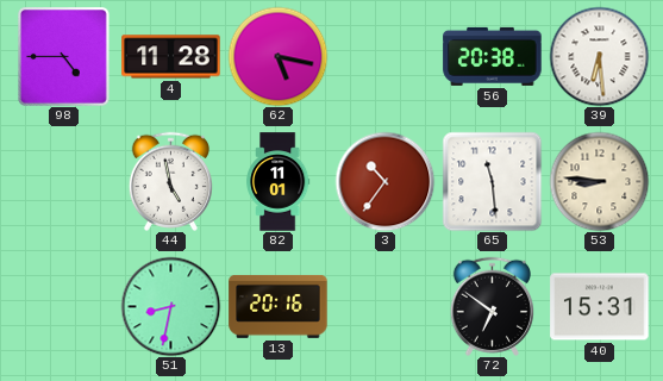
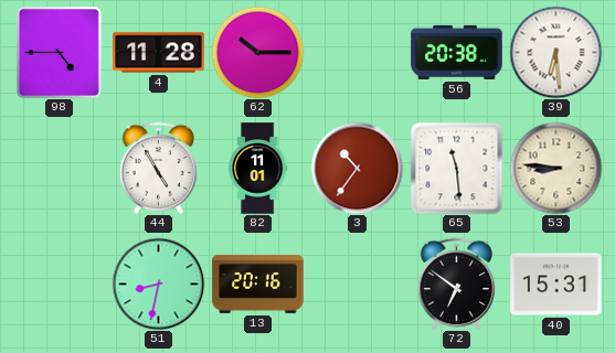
62: 5:17 -> 10:15
44: 4:58 -> 4:55
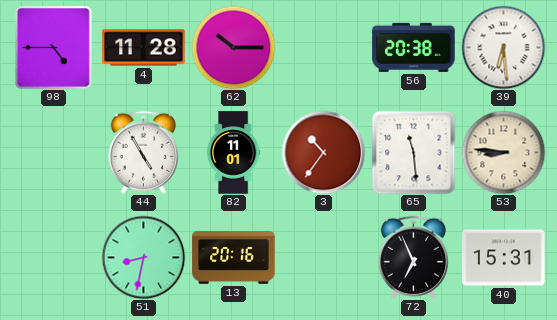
72: 6:51 -> 6:56
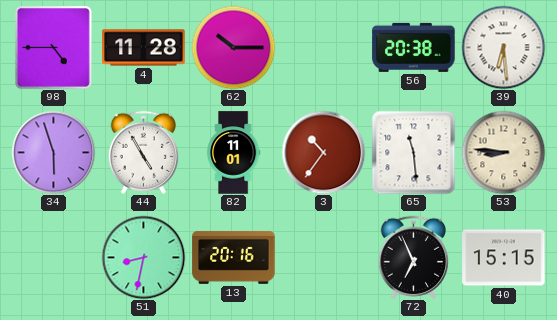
34: none -> 5:57
40: 15:31 -> 15:15
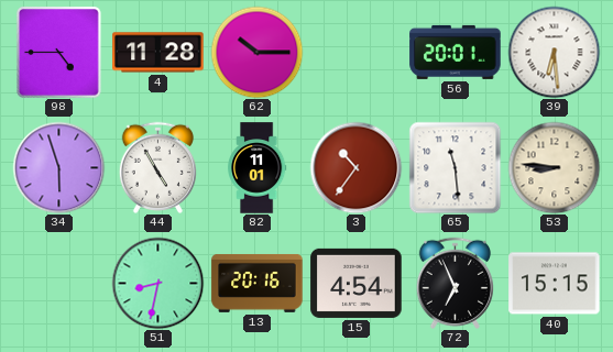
56: 20:38 -> 20:01
15: none -> 4:54
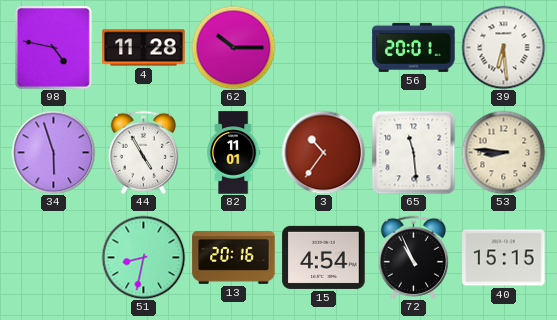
98: 4:45 -> 4:47
72: 6:56 -> 10:56
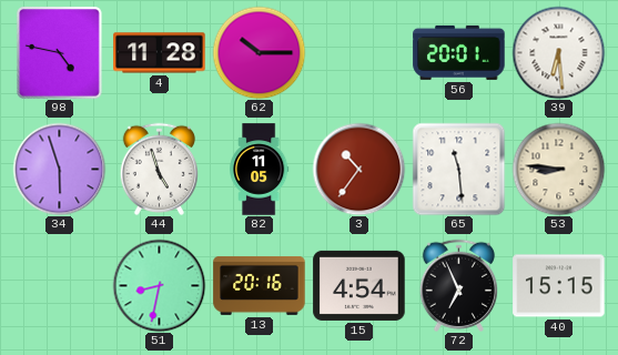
44: 4:55 -> 4:57
82: 11:01 -> 11:05
72: 10:56 -> 6:56
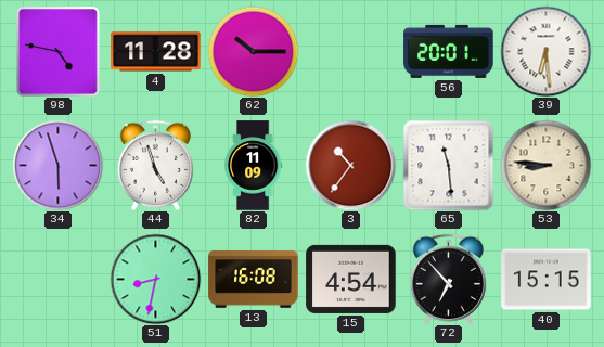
82: 11:05 -> 11:09
13: 20:16 -> 16:08
72: 6:56 -> 6:53
